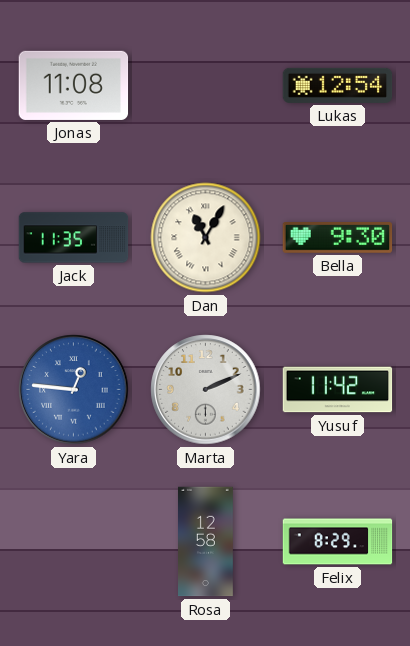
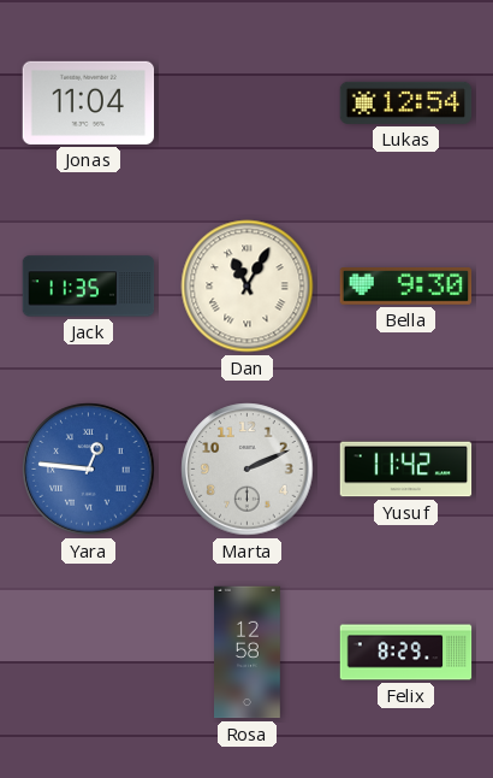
Jonas: 11:08 -> 11:04
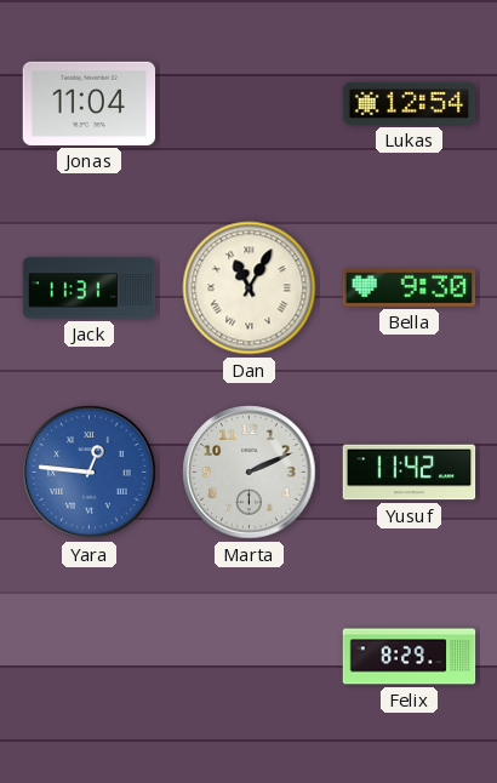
Jack: 11:35 -> 11:31
Rosa: 12:58 -> none
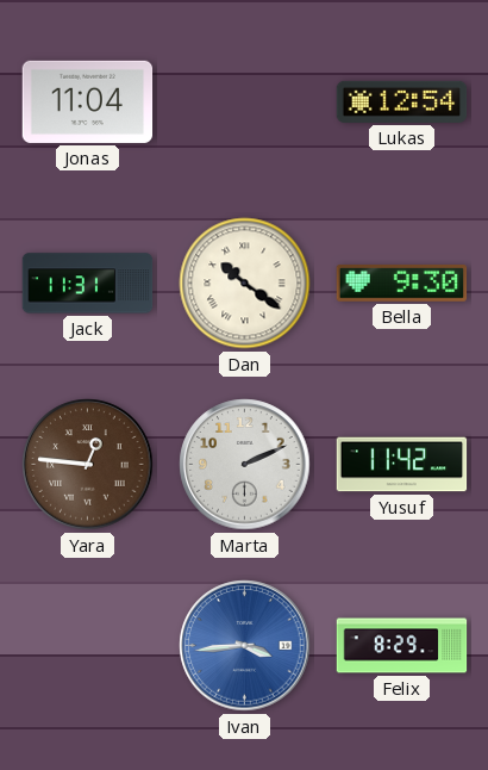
Dan: 11:05 -> 10:21
Yara dial: blue -> brown
Ivan: none -> 3:44
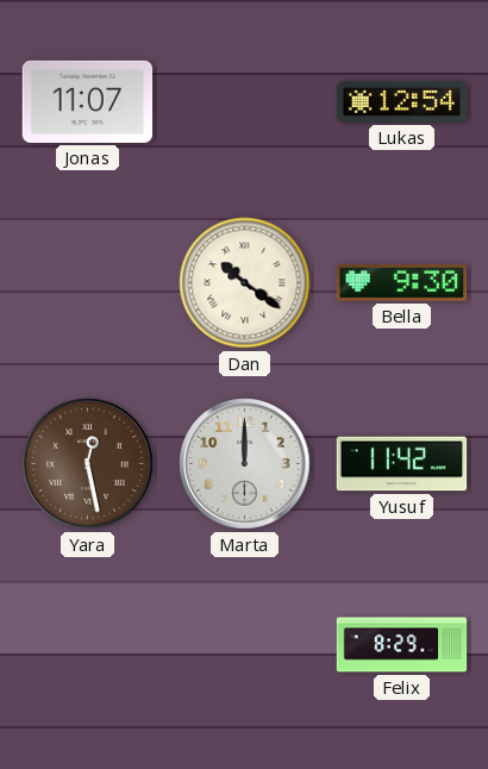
Jonas: 11:04 -> 11:07
Jack: 11:31 -> none
Yara: 12:46 -> 12:28
Marta: 2:11 -> 12:00
Ivan: 3:44 -> none
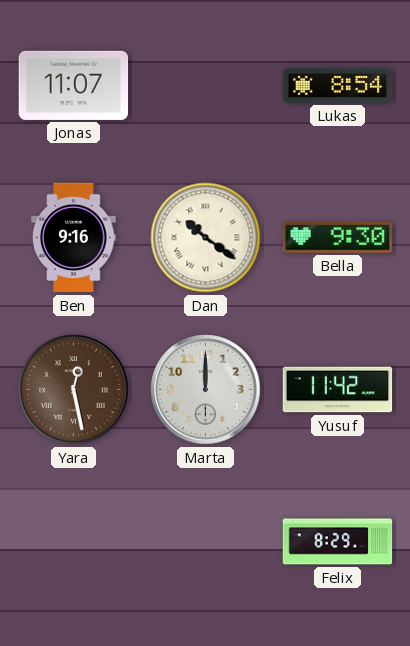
Lukas: 12:54 -> 8:54
Ben: none -> 9:16
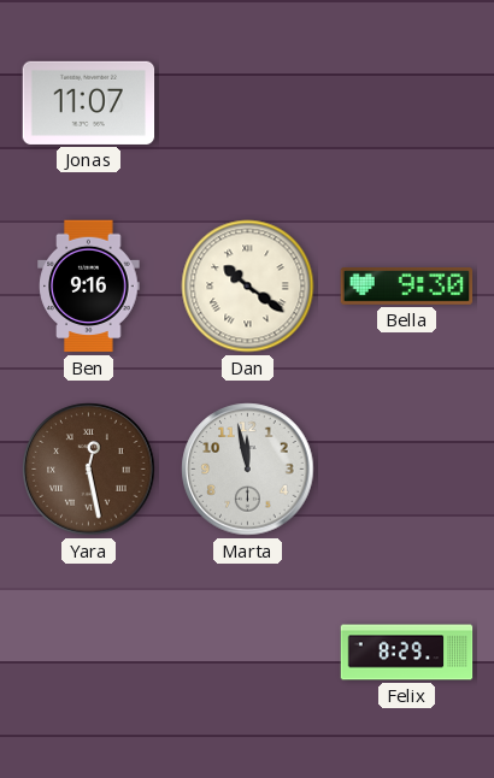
Lukas: 8:54 -> none
Marta: 12:00 -> 11:58
Yusuf: 11:42 -> none
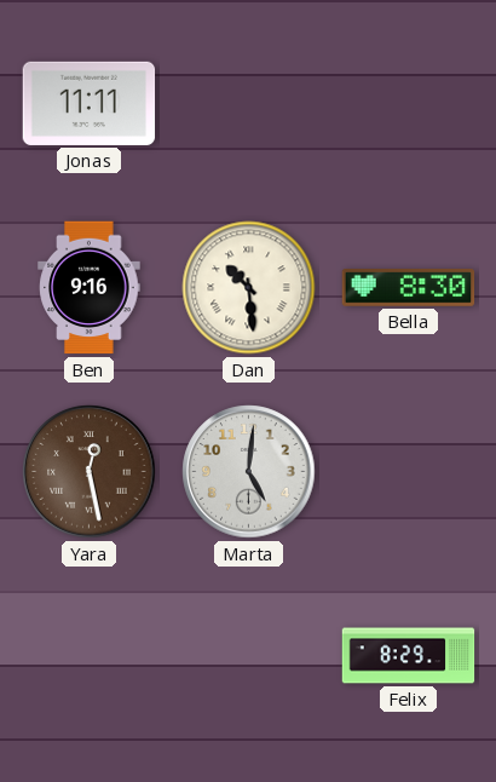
Jonas: 11:07 -> 11:11
Dan: 10:21 -> 10:29
Bella: 9:30 -> 8:30
Marta: 11:58 -> 5:01
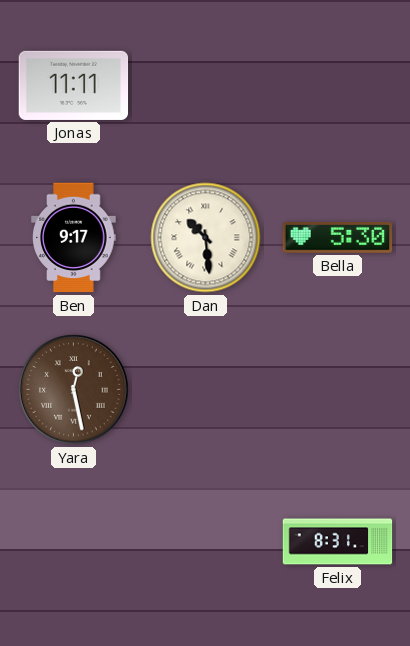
Ben: 9:16 -> 9:17
Bella: 8:30 -> 5:30
Marta: 5:01 -> none
Felix: 8:29 -> 8:31
